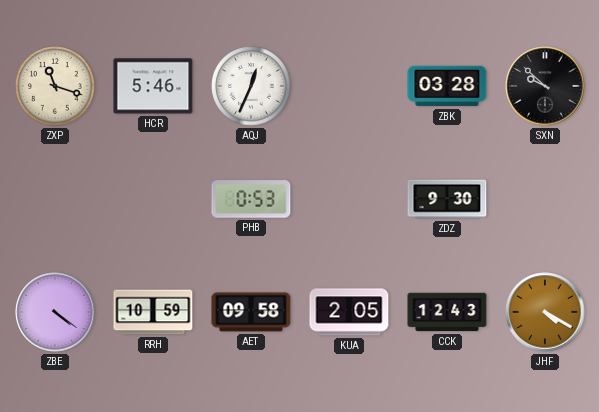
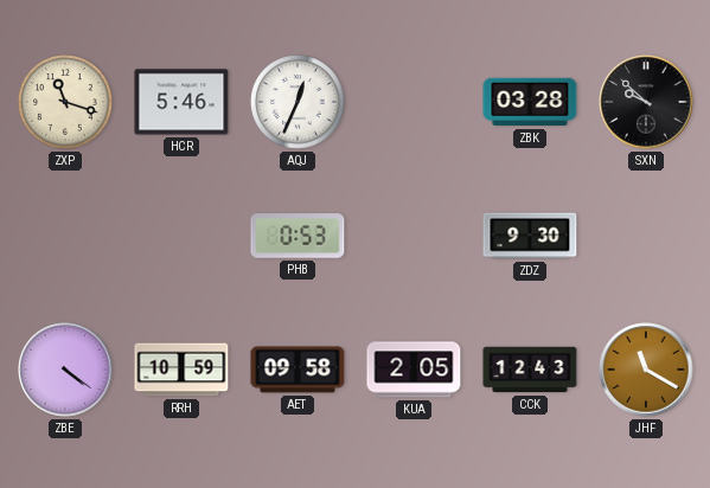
JHF: 4:20 -> 11:20
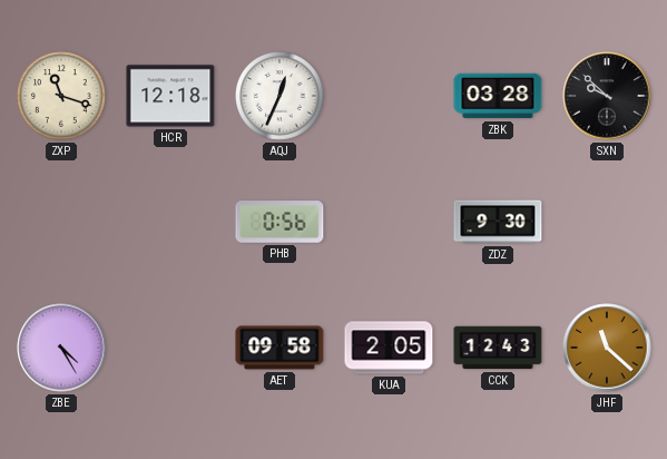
HCR: 5:46 -> 12:18
PHB: 0:53 -> 0:56
ZBE: 4:21 -> 4:25
RRH: 10:59 -> none
JHF: 11:20 -> 11:22
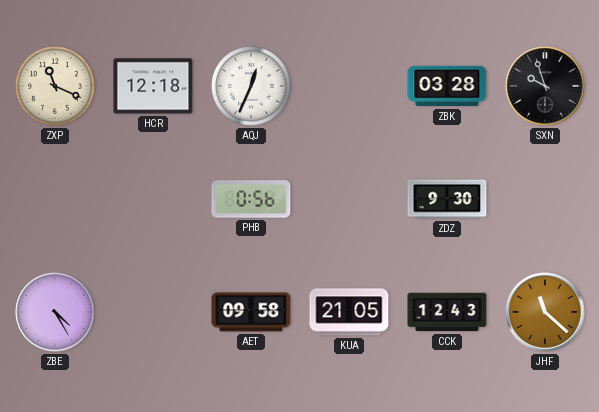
ZXP: 11:18 -> 11:19
SXN: 9:52 -> 9:57
KUA: 2:05 -> 21:05
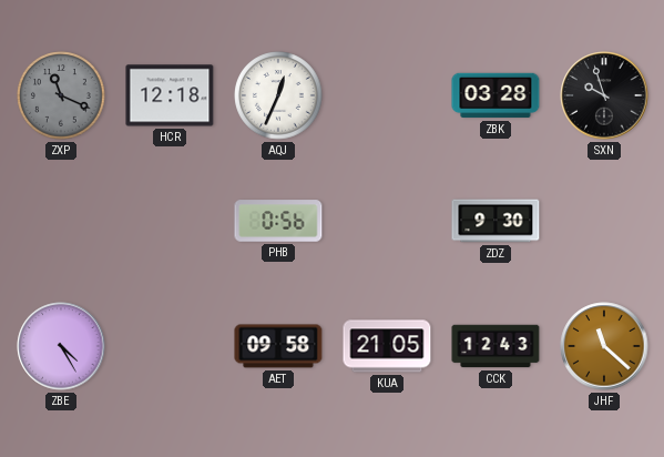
ZXP dial: cream -> grey
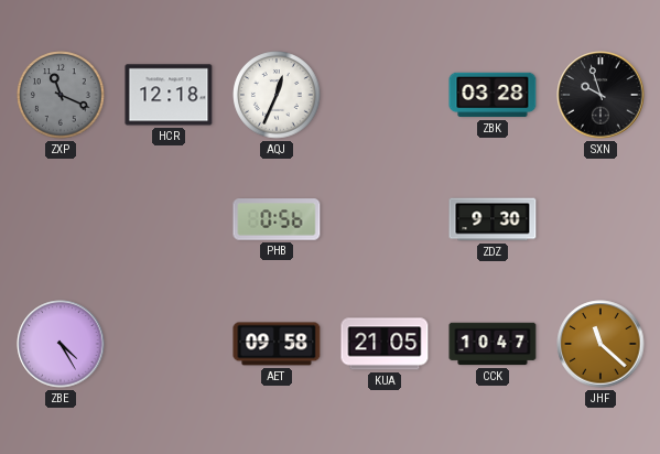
CCK: 12:43 -> 10:47
